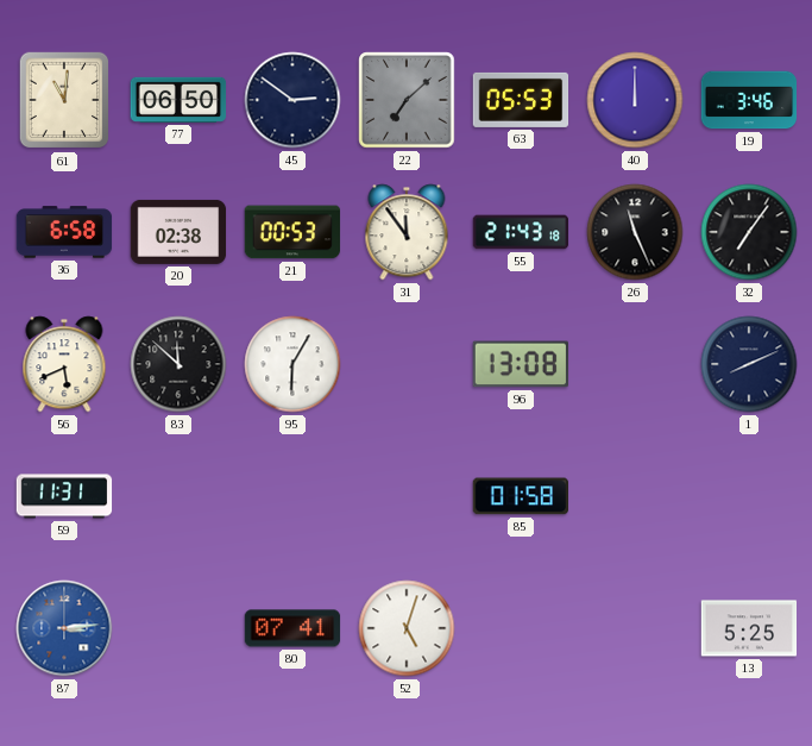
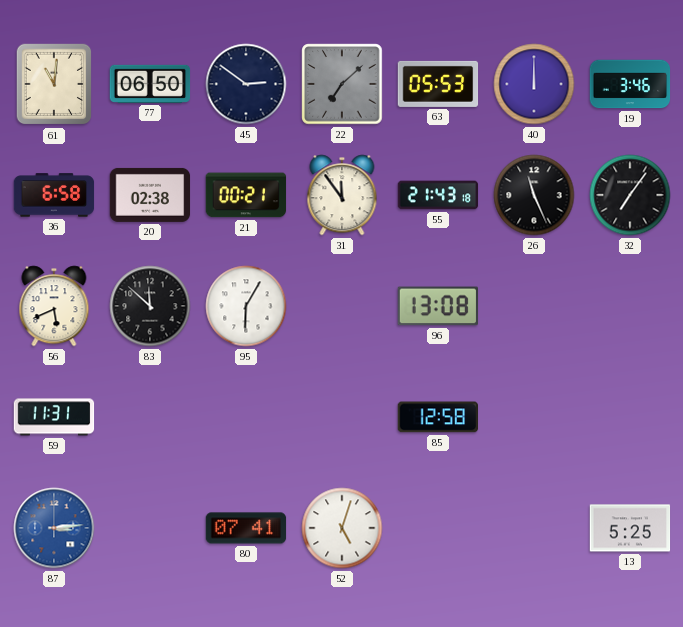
21: 00:53 -> 00:21
1: 8:11 -> none
85: 01:58 -> 12:58
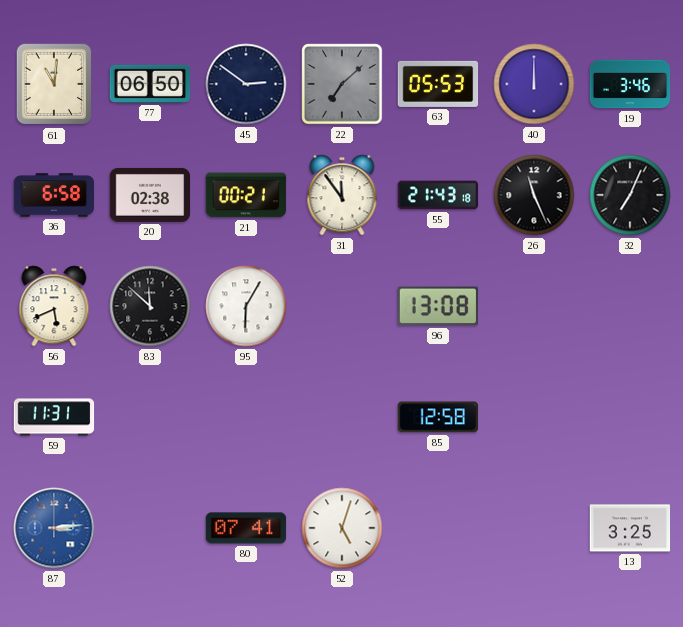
32: 7:06 -> 7:04
13: 5:25 -> 3:25
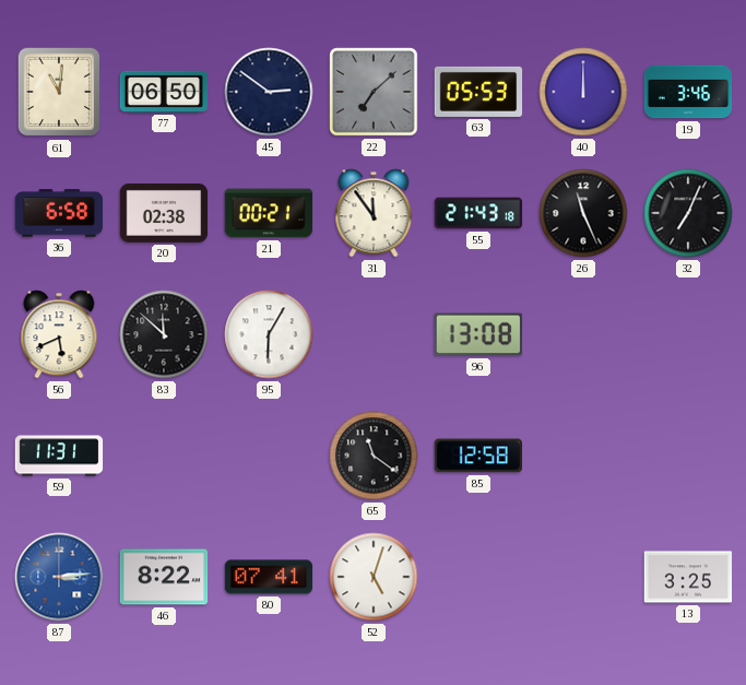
65: none -> 11:21
46: none -> 8:22
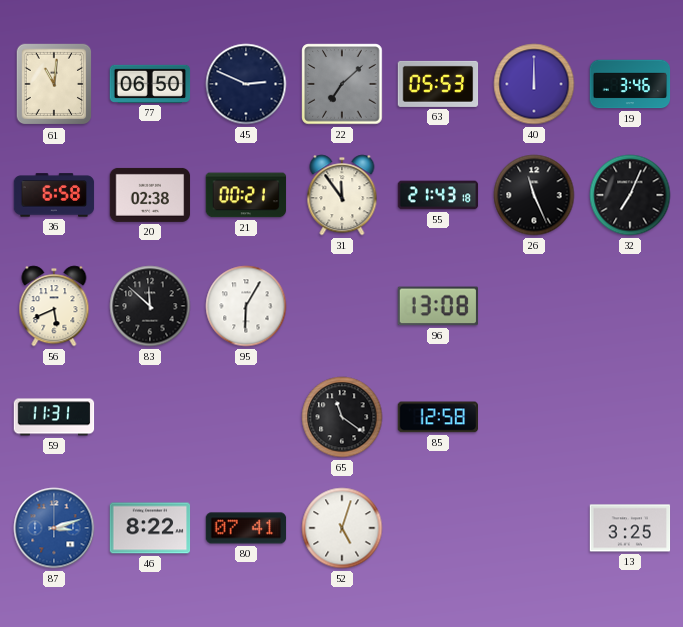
45: 2:51 -> 2:49
87: 3:14 -> 3:12
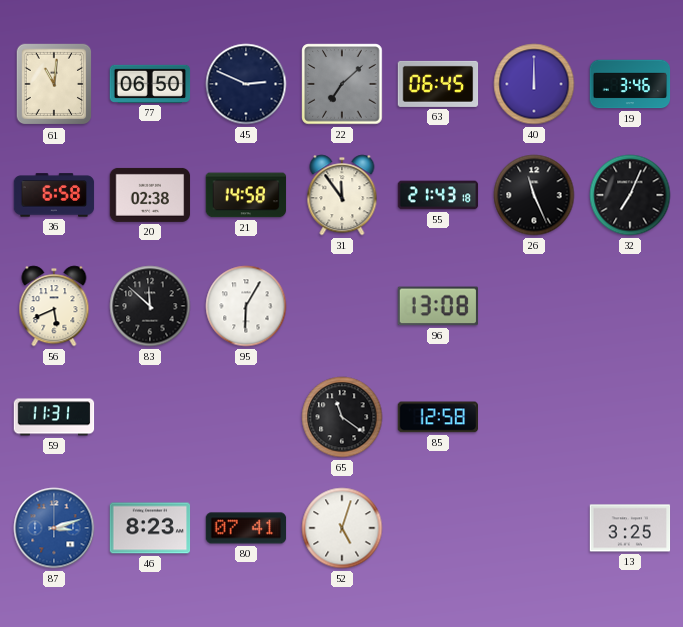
63: 05:53 -> 06:45
21: 00:21 -> 14:58
46: 8:22 -> 8:23
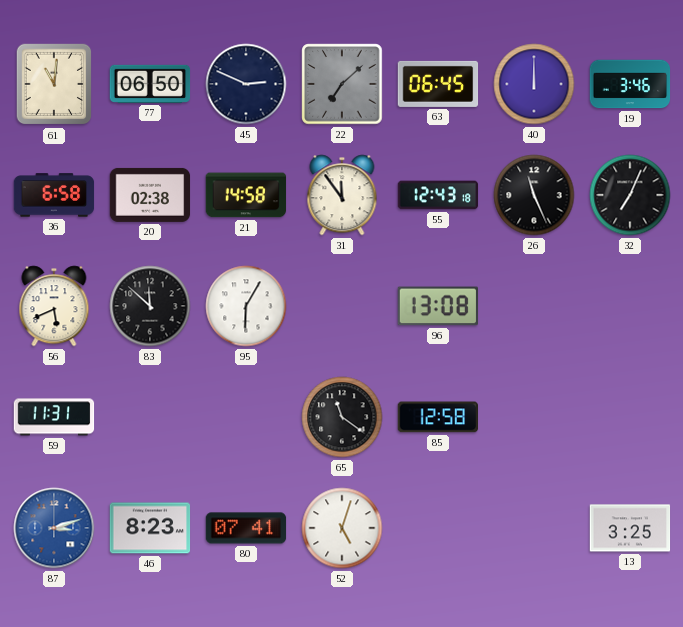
55: 21:43 -> 12:43
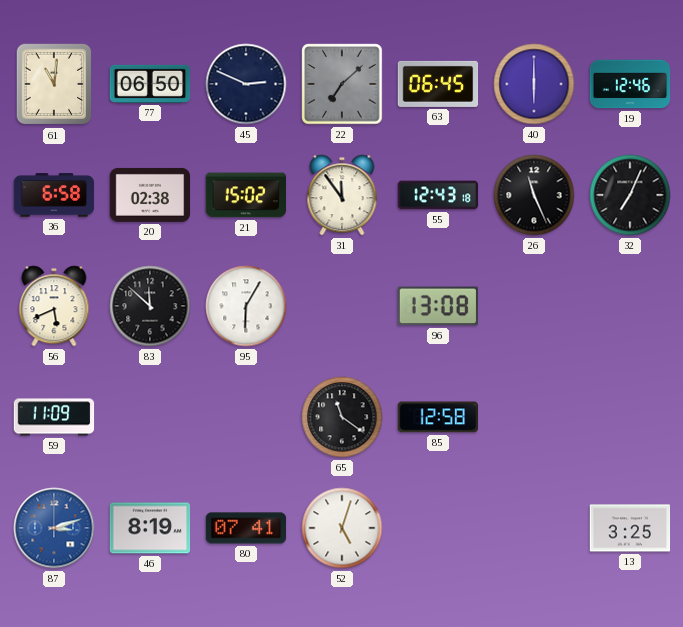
40: 12:00 -> 6:00
19: 3:46 -> 12:46
21: 14:58 -> 15:02
59: 11:31 -> 11:09
46: 8:23 -> 8:19
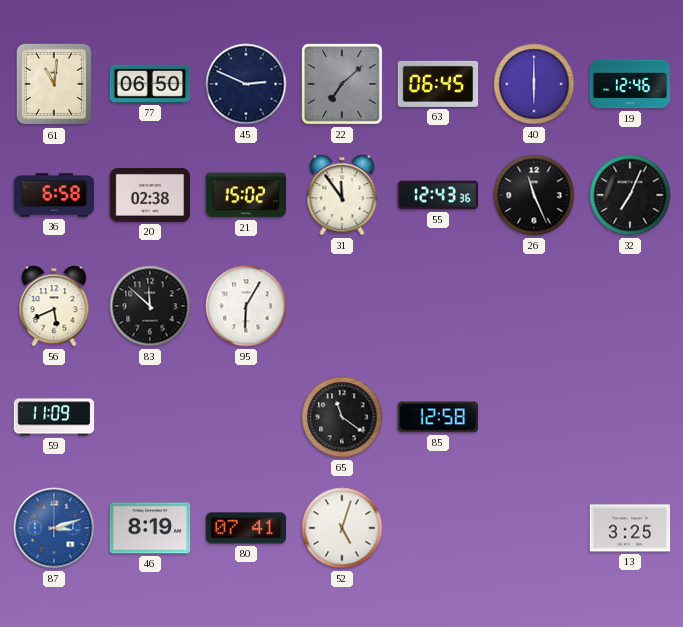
55: 12:43:18 -> 12:43:36
96: 13:08 -> none
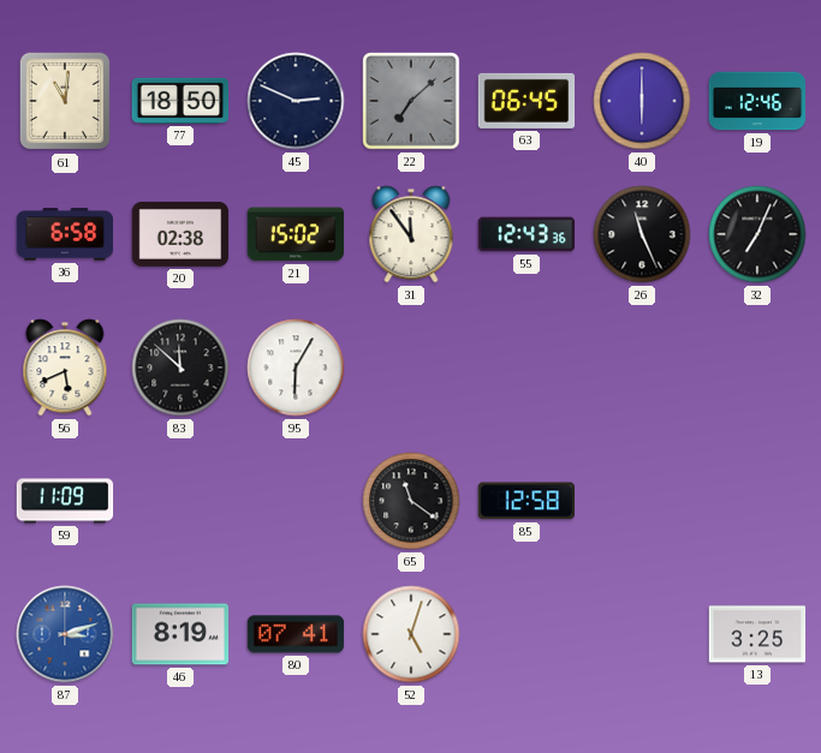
77: 06:50 -> 18:50
